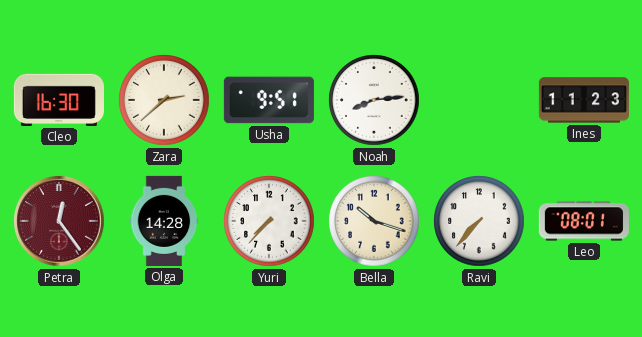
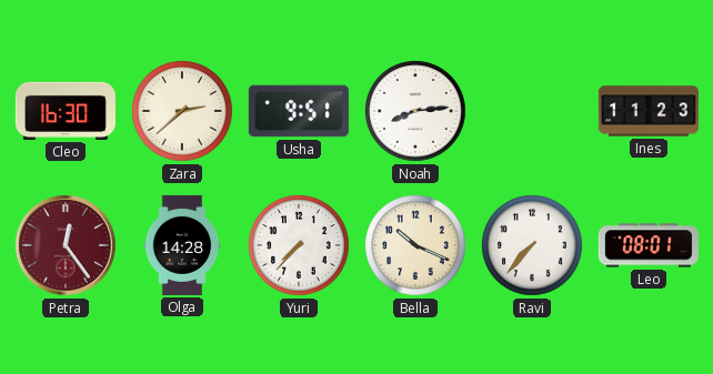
Bella: 10:18 -> 10:19
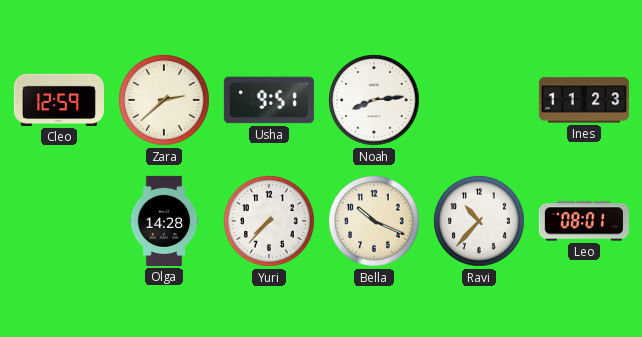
Cleo: 16:30 -> 12:59
Petra: 12:24 -> none
Ravi: 7:37 -> 10:37
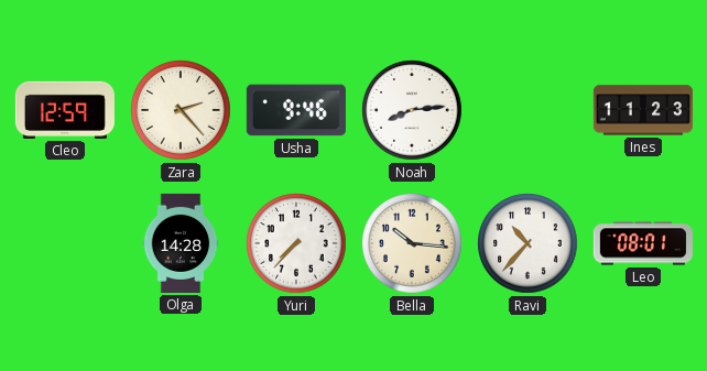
Zara: 2:38 -> 2:23
Usha: 9:51 -> 9:46
Bella: 10:19 -> 10:16
